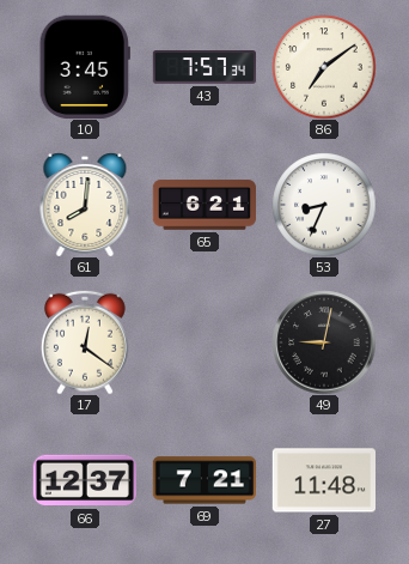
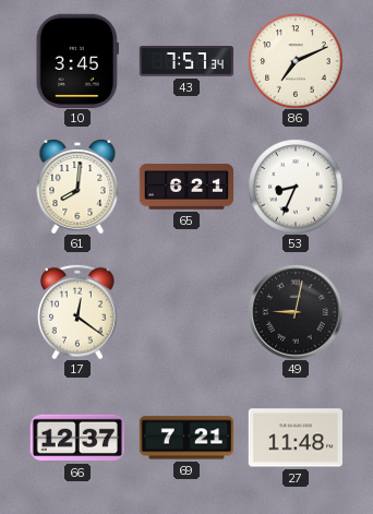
86: 7:09 -> 7:11
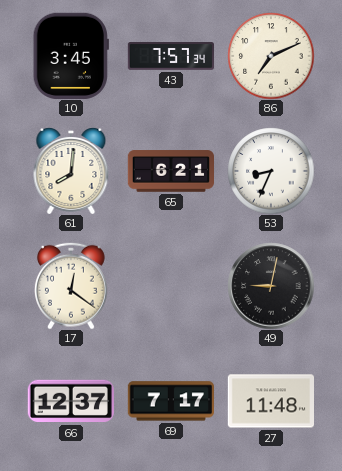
69: 7:21 -> 7:17
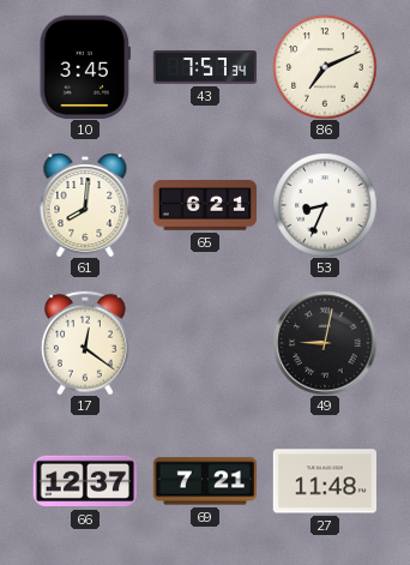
69: 7:17 -> 7:21
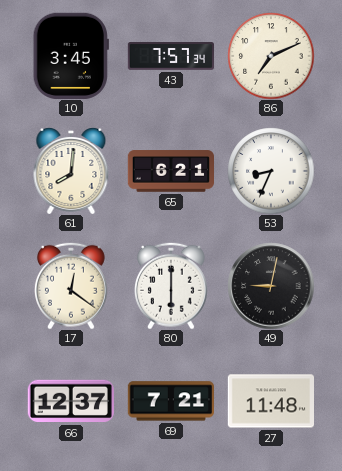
80: none -> 6:00
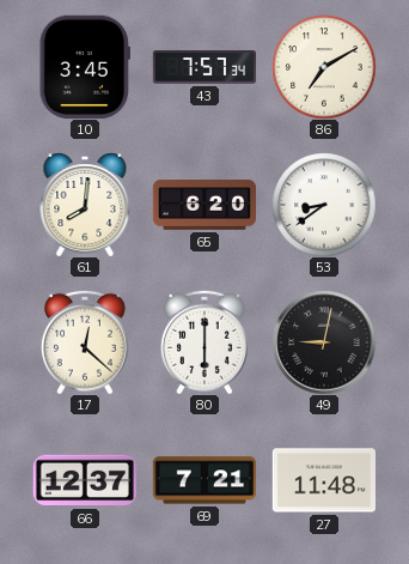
86: 7:11 -> 7:10
65: 6:21 -> 6:20
53: 8:34 -> 8:39
17: 12:21 -> 12:22
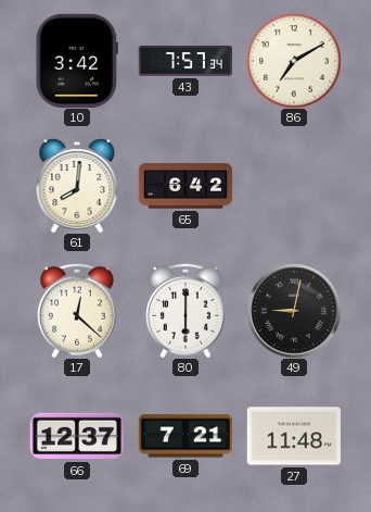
10: 3:45 -> 3:42
65: 6:20 -> 6:42
53: 8:39 -> none
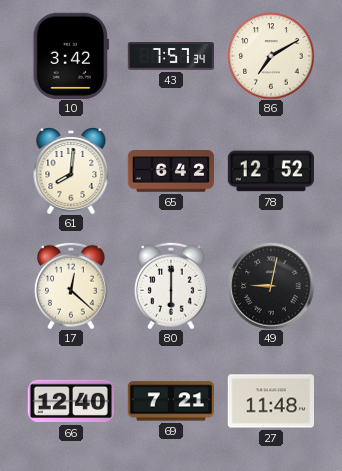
78: none -> 12:52
66: 12:37 -> 12:40
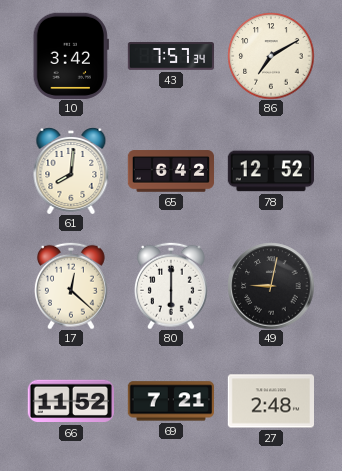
66: 12:40 -> 11:52
27: 11:48 -> 2:48
